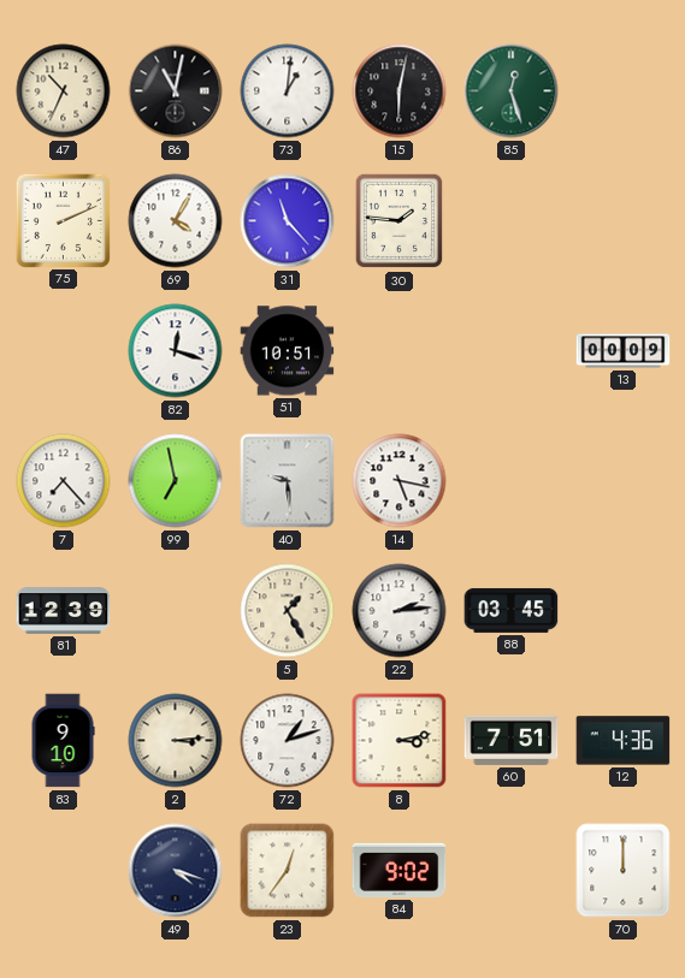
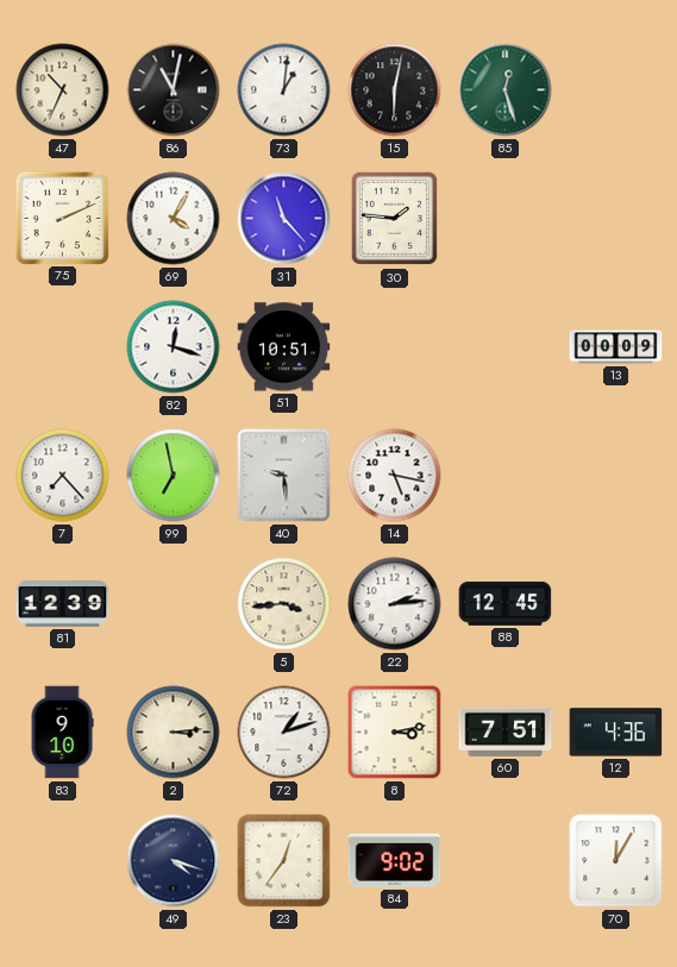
5: 1:25 -> 3:44
88: 03:45 -> 12:45
70: 12:00 -> 12:05
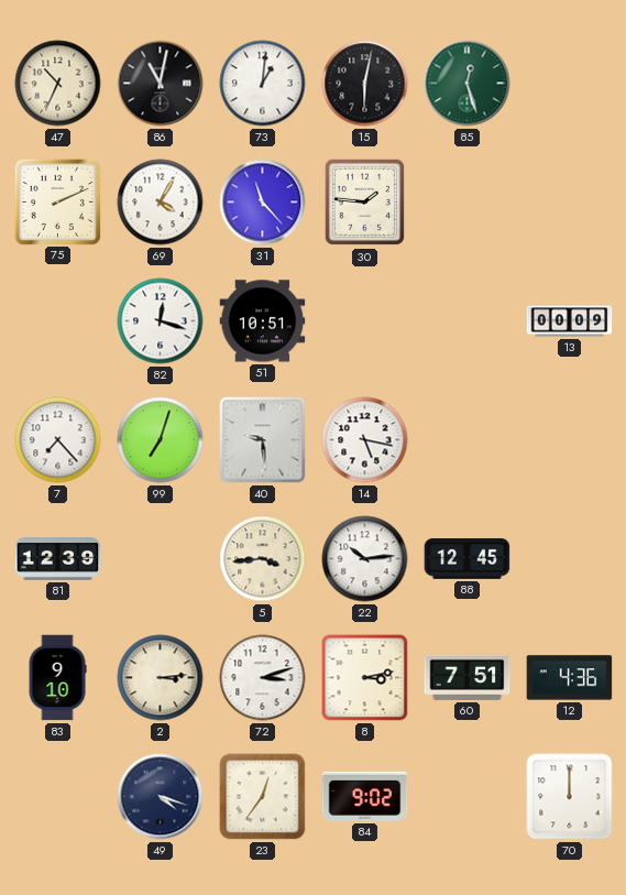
99: 6:58 -> 7:03
22: 2:14 -> 10:14
72: 1:12 -> 3:12
70: 12:05 -> 12:00
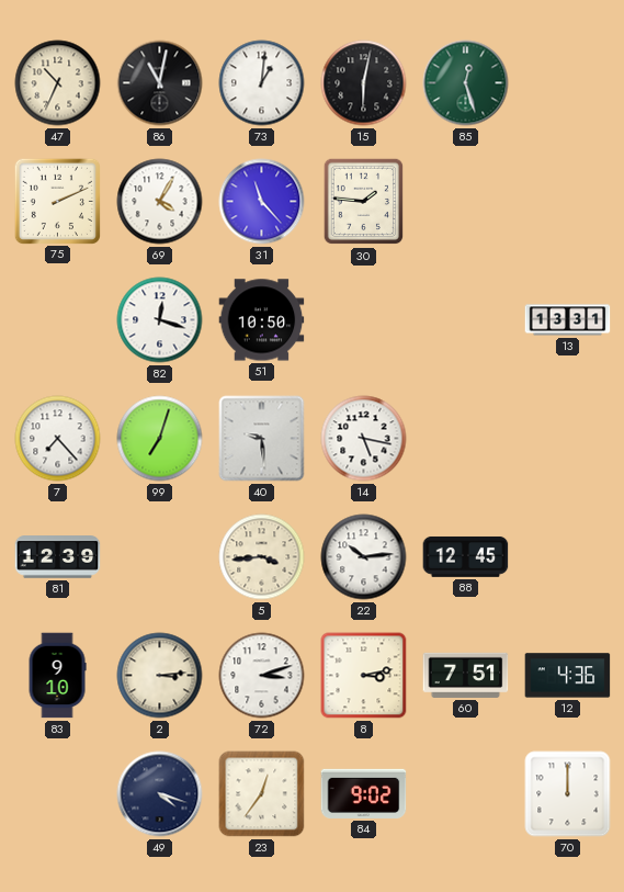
51: 10:51 -> 10:50
13: 00:09 -> 13:31
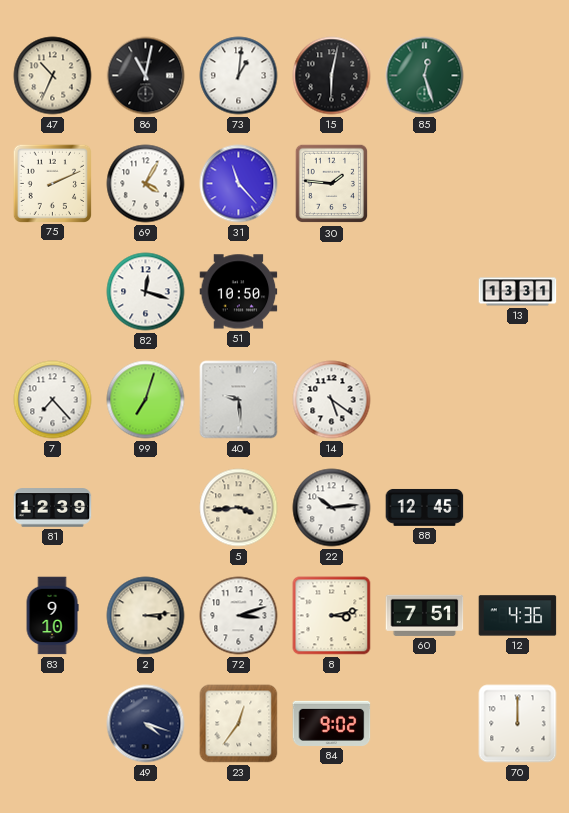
14: 5:17 -> 5:21
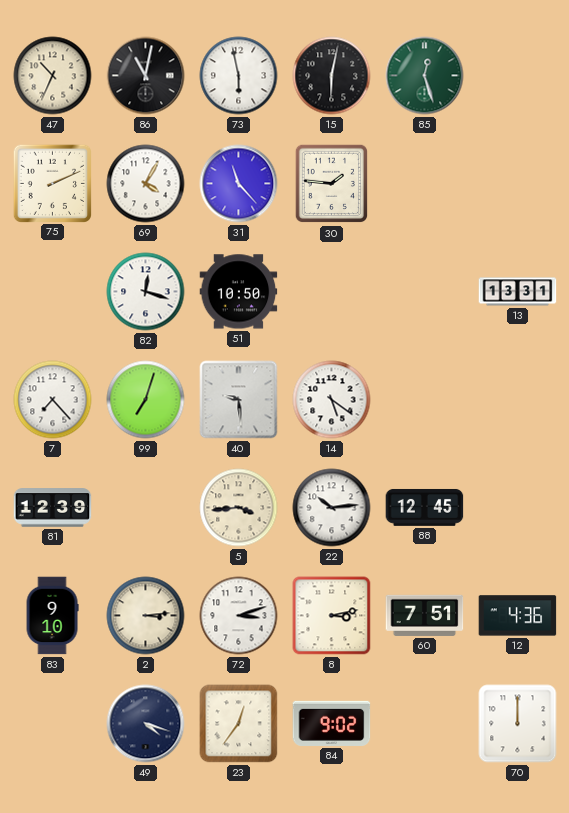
73: 1:01 -> 5:58
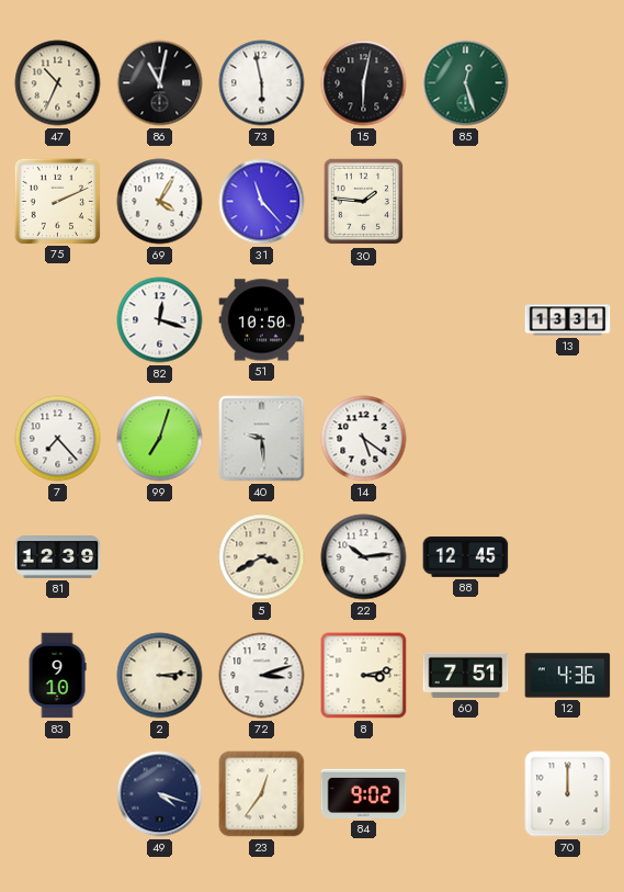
5: 3:44 -> 3:40
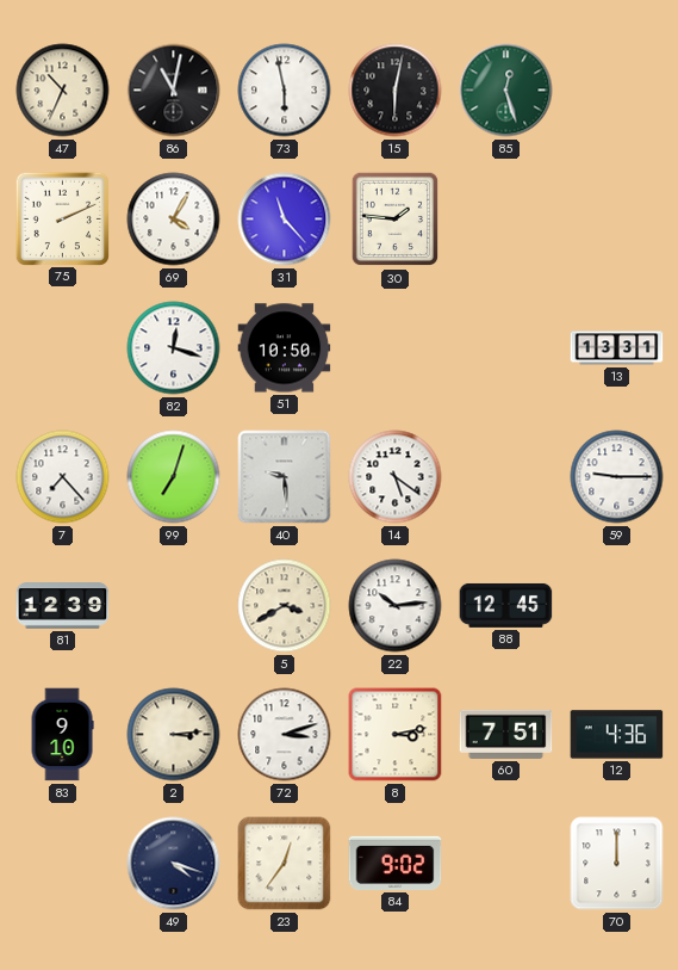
59: none -> 9:15
